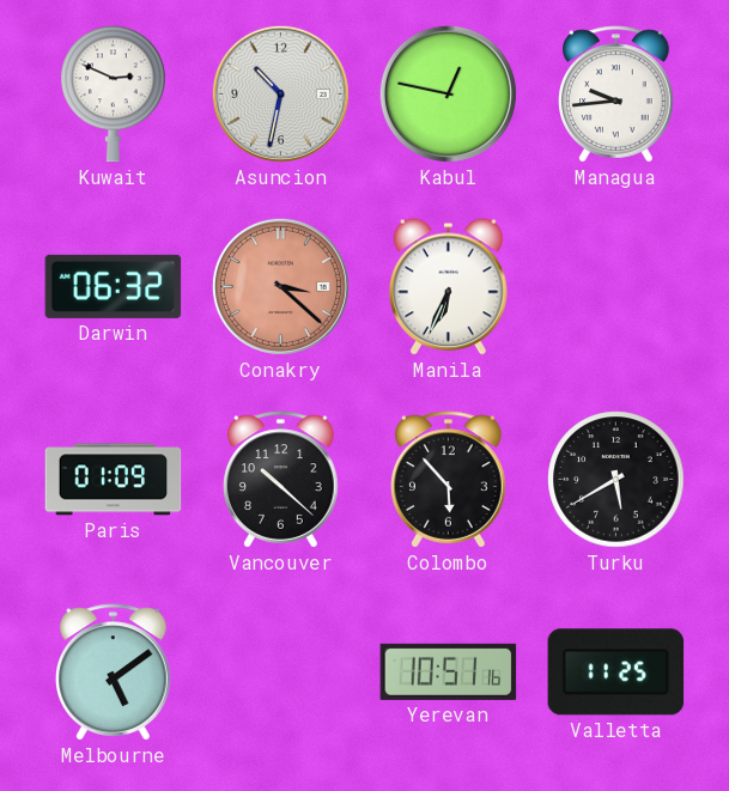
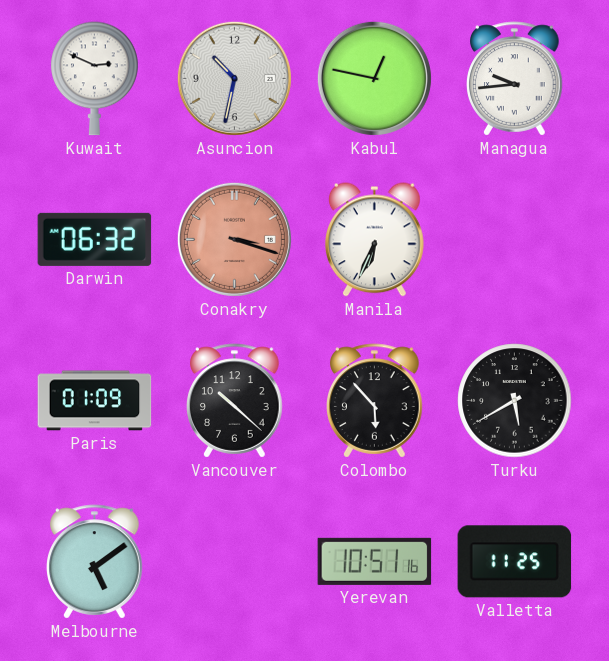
Conakry: 3:22 -> 3:18
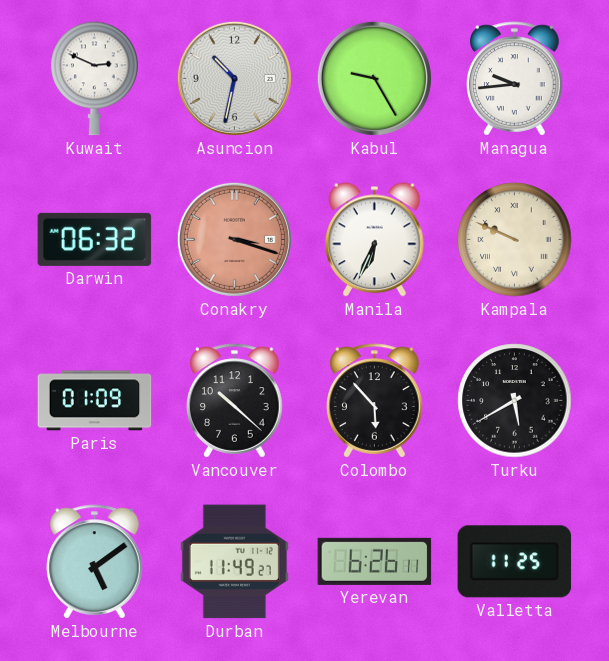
Kabul: 12:47 -> 9:25
Kampala: none -> 9:49
Durban: none -> 11:49
Yerevan: 10:51 -> 6:26
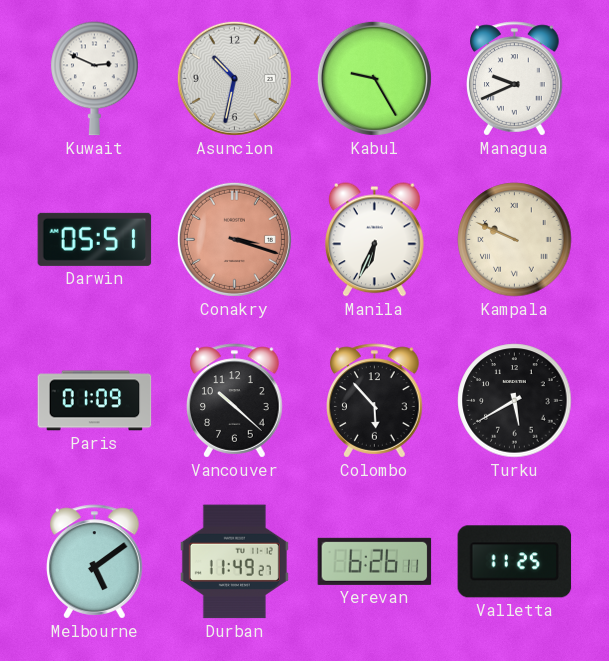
Managua: 9:44 -> 9:41
Darwin: 06:32 -> 05:51
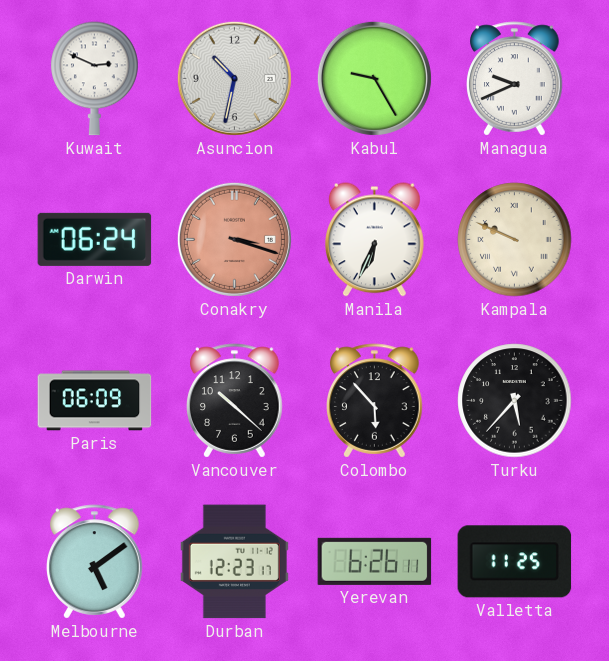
Darwin: 05:51 -> 06:24
Paris: 01:09 -> 06:09
Turku: 5:40 -> 5:37
Durban: 11:49 -> 12:23
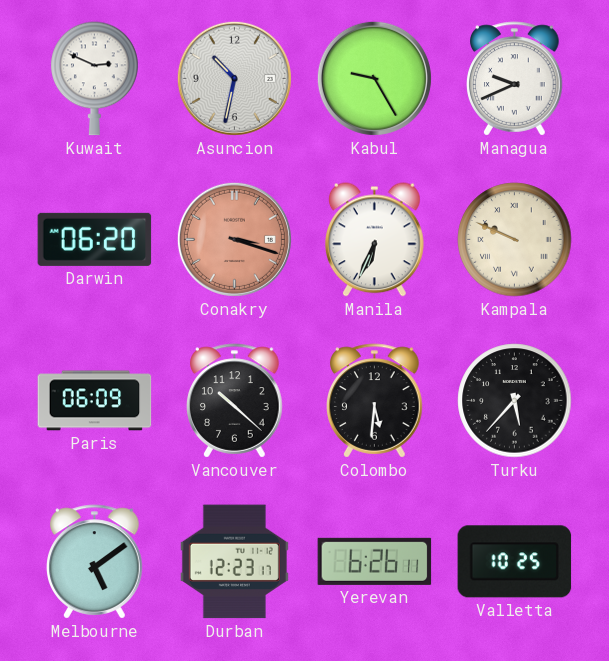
Darwin: 06:24 -> 06:20
Colombo: 5:53 -> 5:31
Valletta: 11:25 -> 10:25
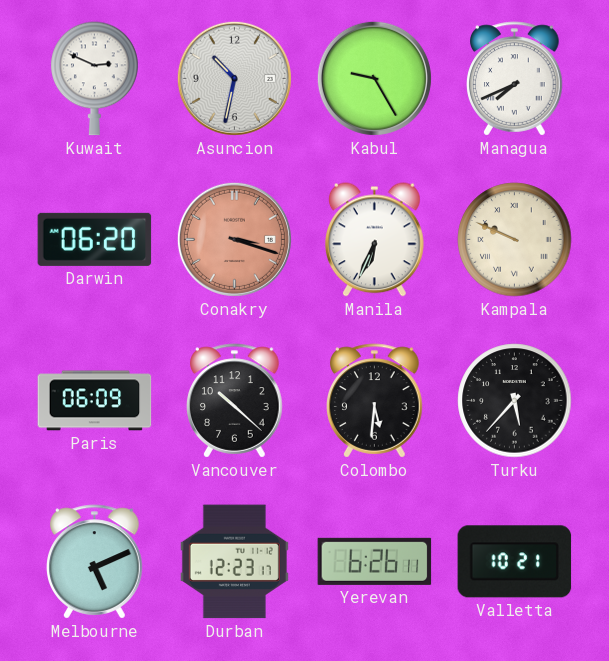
Managua: 9:41 -> 7:41
Melbourne: 5:09 -> 5:11
Valletta: 10:25 -> 10:21
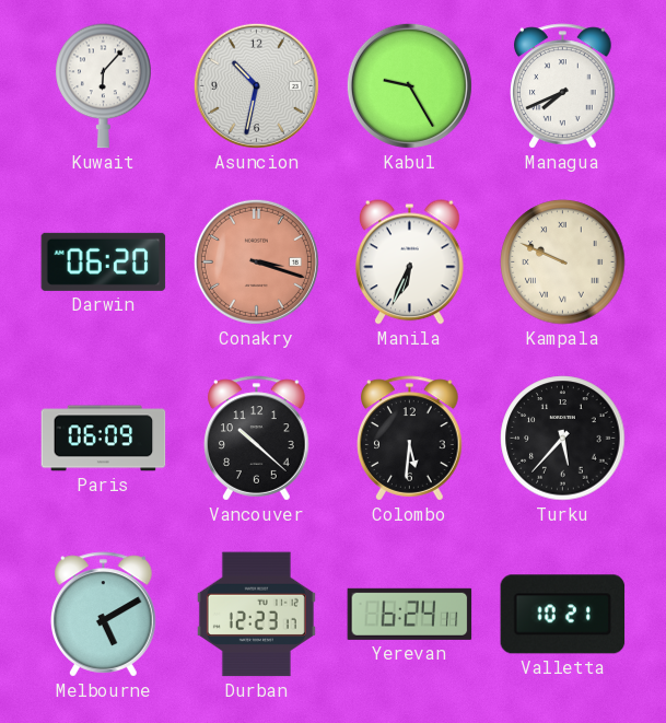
Kuwait: 2:49 -> 6:07
Melbourne: 5:11 -> 5:10
Yerevan: 6:26 -> 6:24
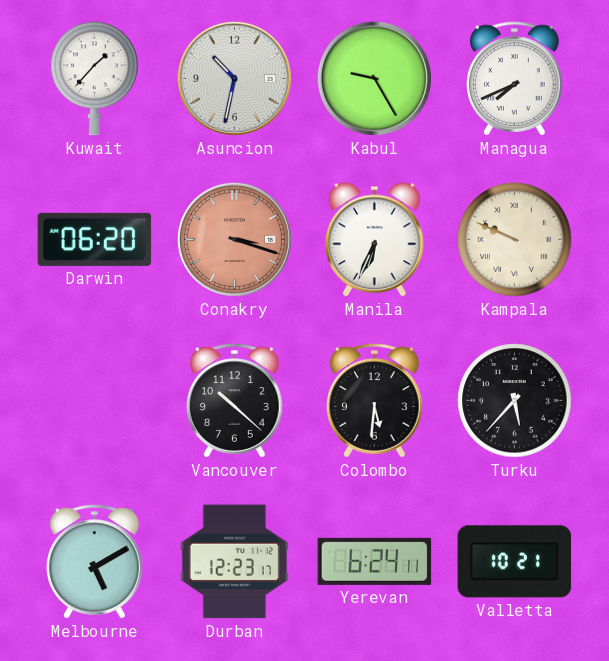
Kuwait: 6:07 -> 1:37
Paris: 06:09 -> none
